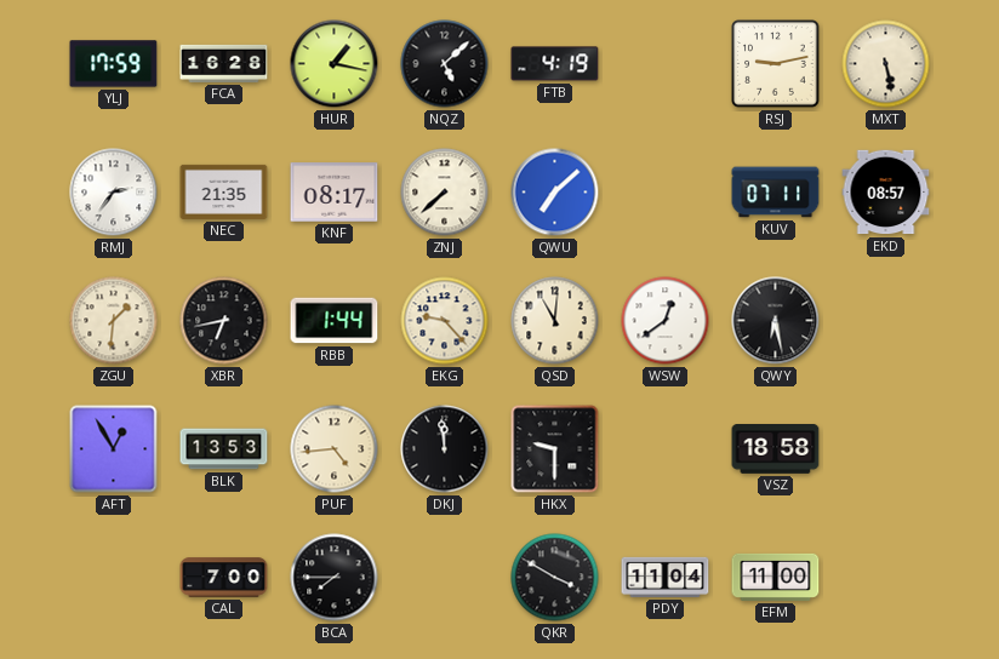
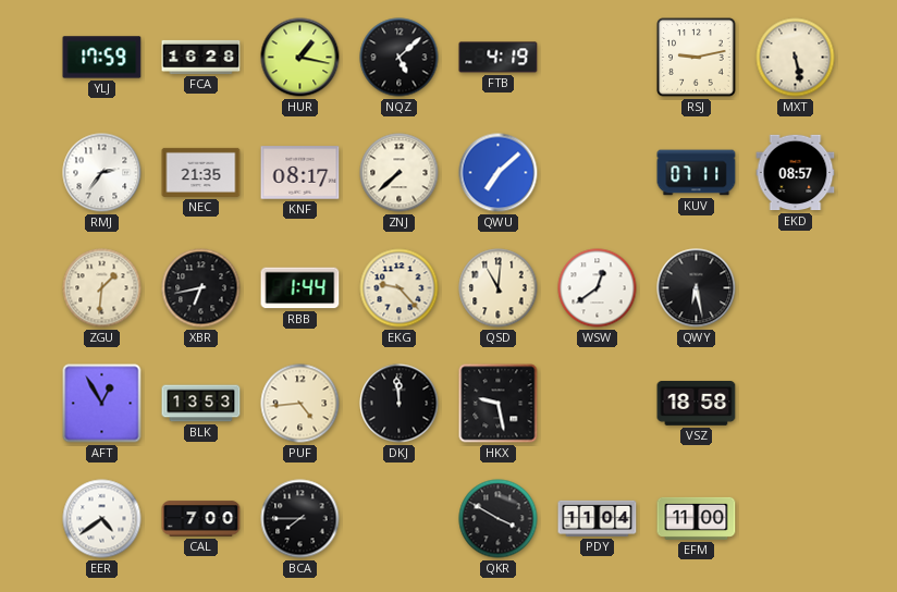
HKX: 9:30 -> 9:28
EER: none -> 4:39
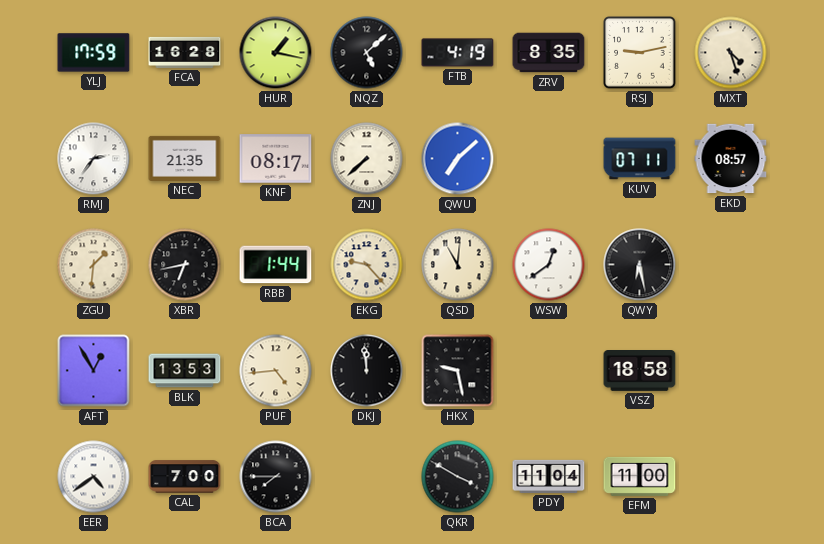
ZRV: none -> 8:35
MXT: 5:28 -> 4:27
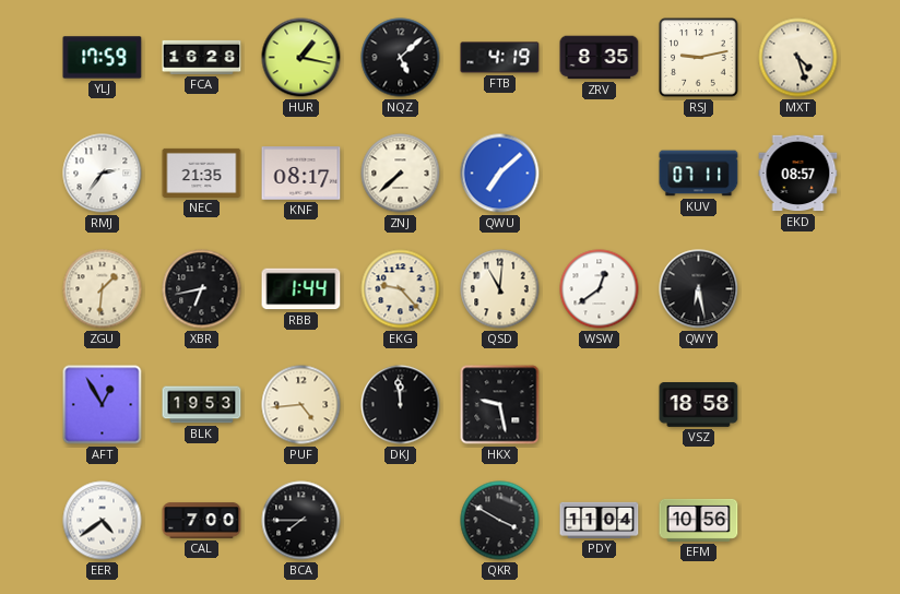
BLK: 13:53 -> 19:53
EFM: 11:00 -> 10:56
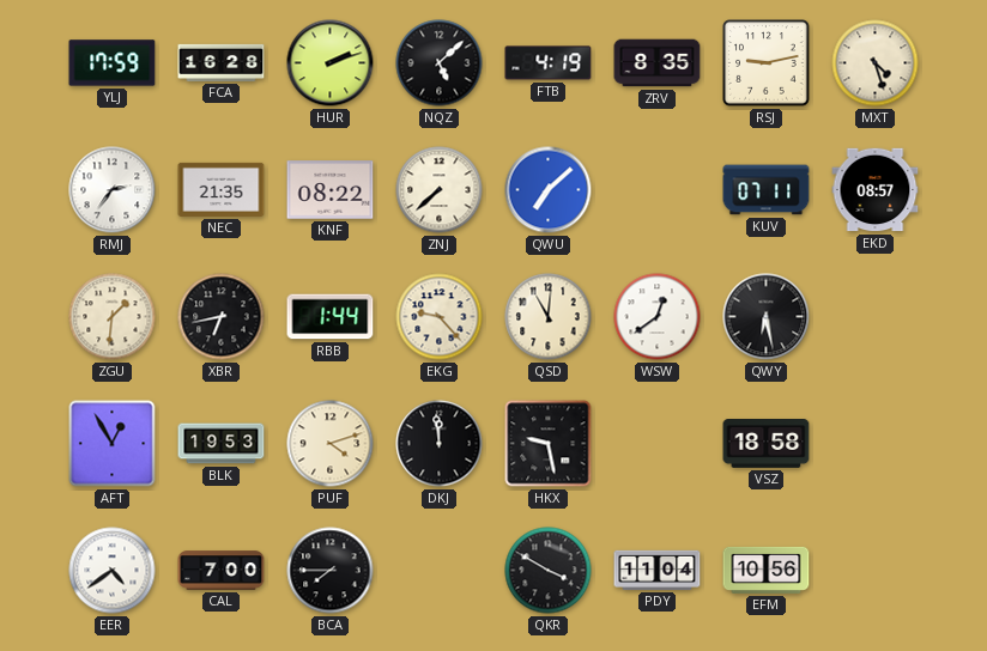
HUR: 1:17 -> 2:12
KNF: 08:17 -> 08:22
PUF: 4:44 -> 4:12
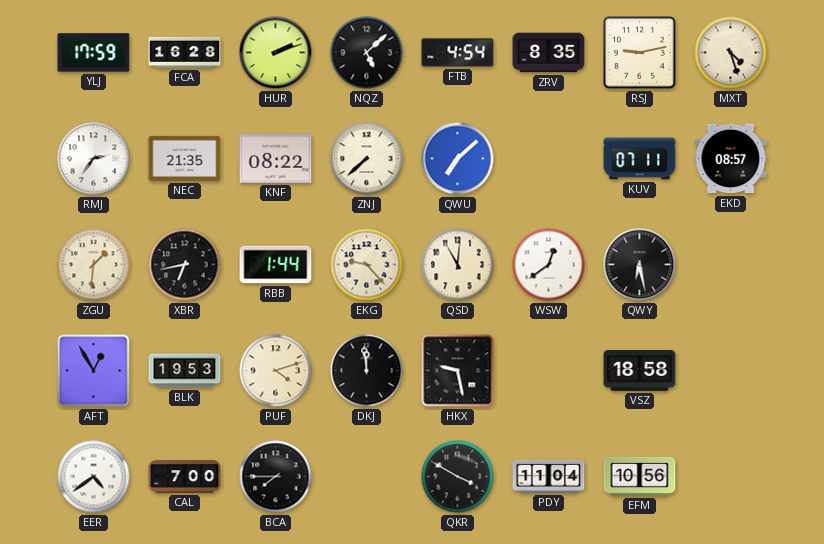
FTB: 4:19 -> 4:54
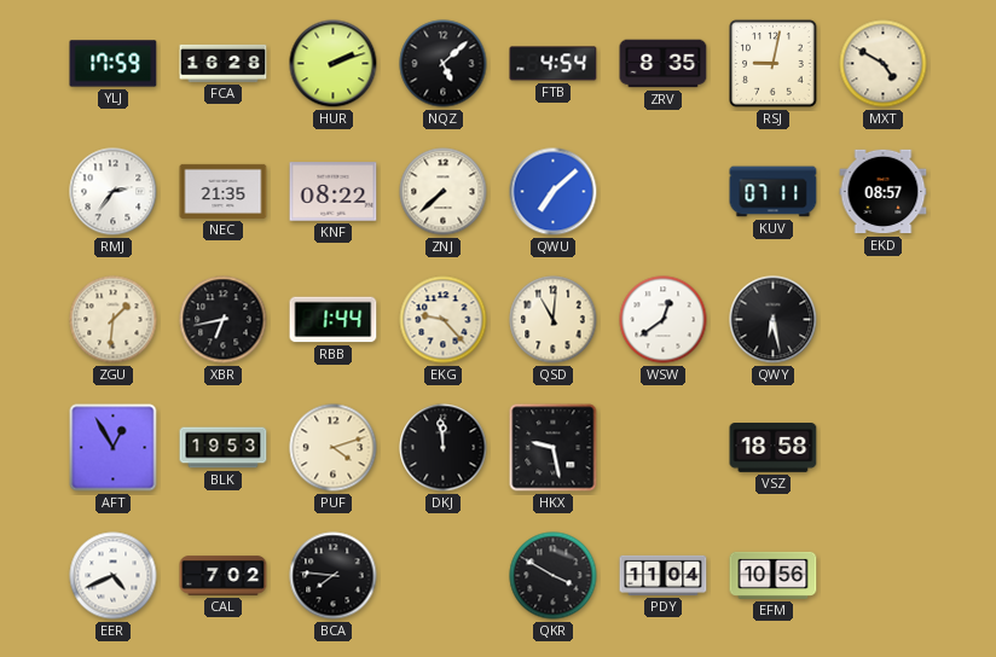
RSJ: 9:13 -> 9:02
MXT: 4:27 -> 4:50
EER: 4:39 -> 4:41
CAL: 7:00 -> 7:02
BCA: 7:45 -> 7:46
